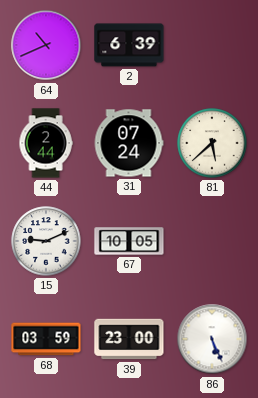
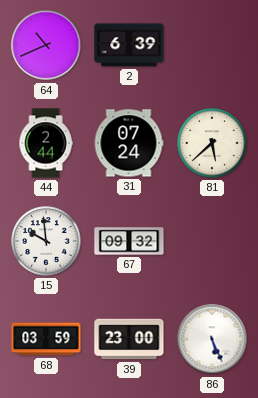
15: 9:11 -> 9:59
67: 10:05 -> 09:32
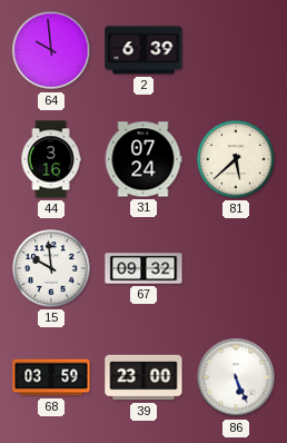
64: 10:41 -> 9:59
44: 2:44 -> 3:16
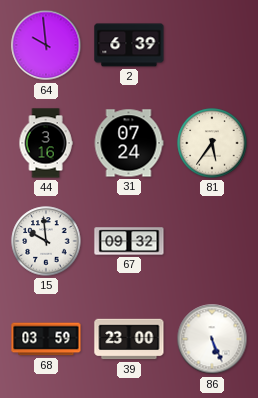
81: 5:38 -> 5:36
